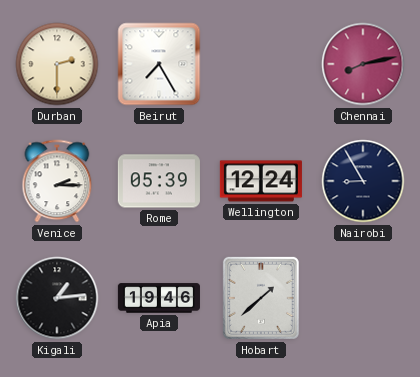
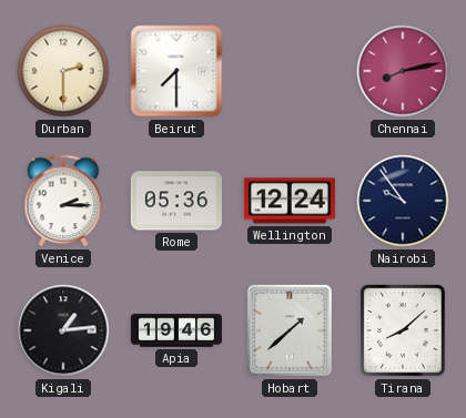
Beirut: 7:25 -> 7:30
Rome: 05:39 -> 05:36
Nairobi: 8:55 -> 9:54
Tirana: none -> 8:08
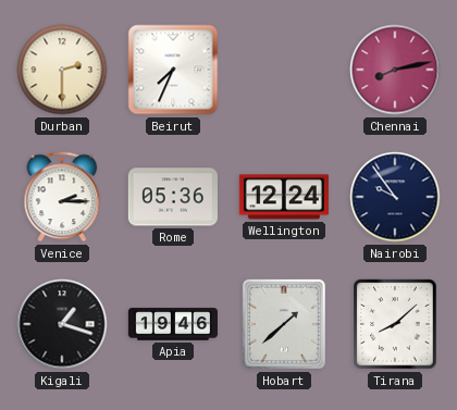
Beirut: 7:30 -> 7:34
Kigali: 1:14 -> 1:18
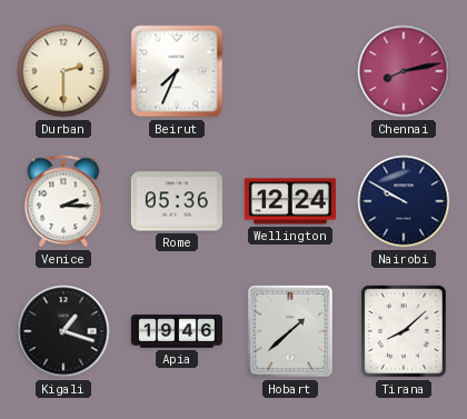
Nairobi: 9:54 -> 9:50
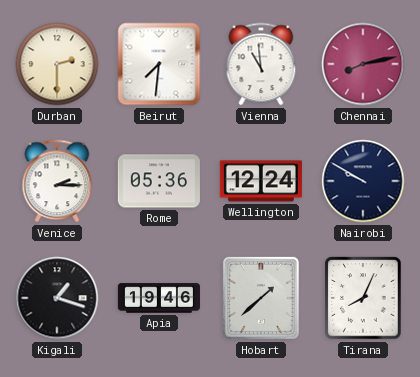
Beirut: 7:34 -> 7:31
Vienna: none -> 10:59
Tirana: 8:08 -> 8:04
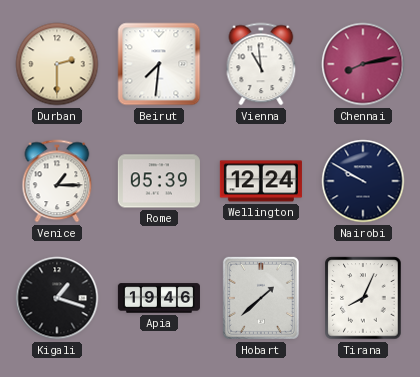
Venice: 2:15 -> 1:15
Rome: 05:36 -> 05:39
